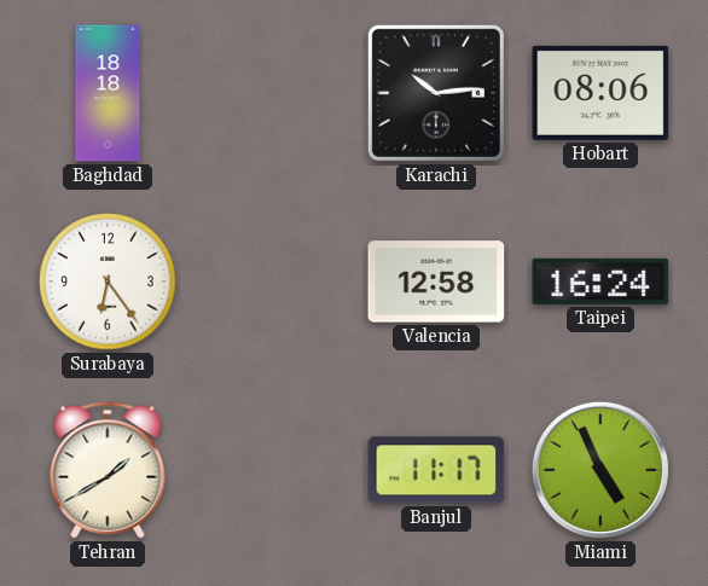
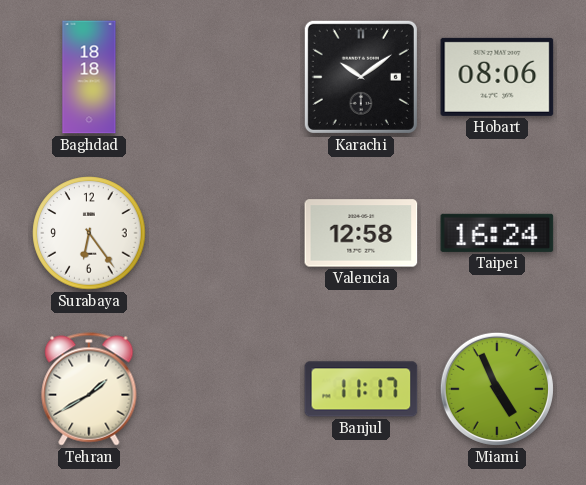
Karachi: 10:14 -> 10:09
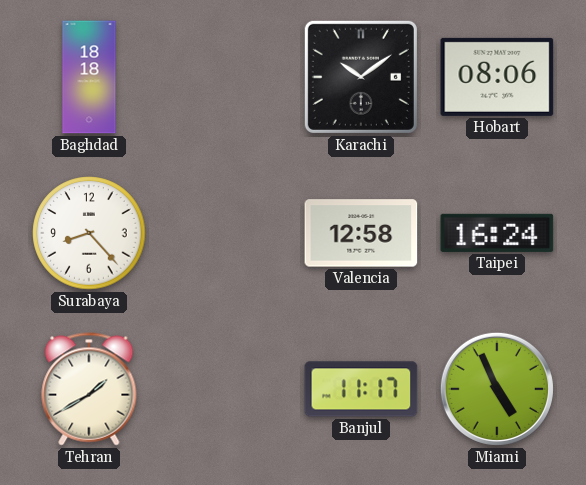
Surabaya: 6:24 -> 8:23
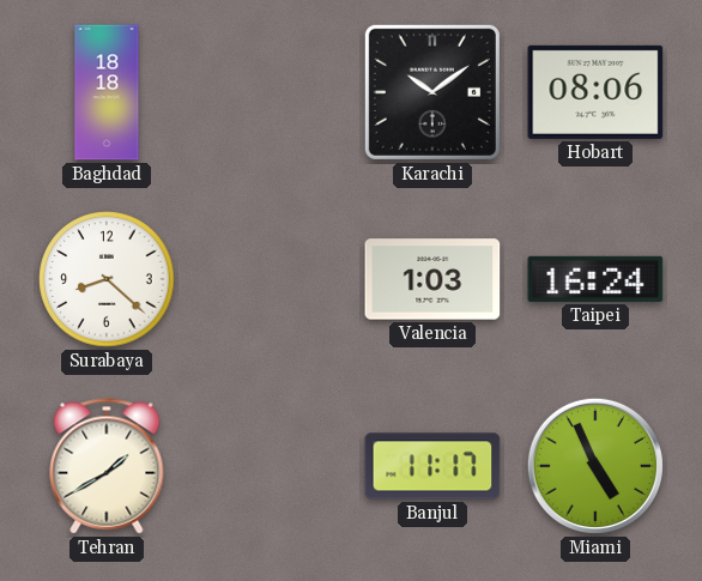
Surabaya: 8:23 -> 8:22
Valencia: 12:58 -> 1:03
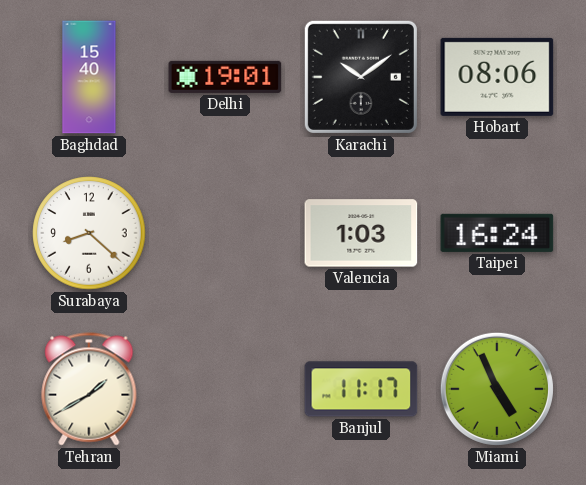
Baghdad: 18:18 -> 15:40
Delhi: none -> 19:01
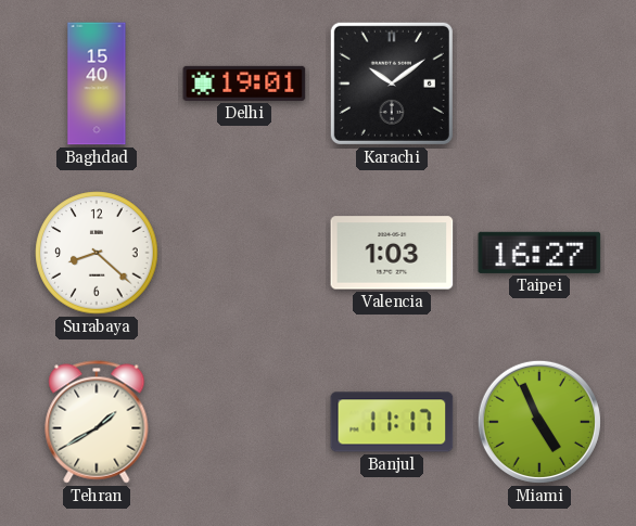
Hobart: 08:06 -> none
Taipei: 16:24 -> 16:27
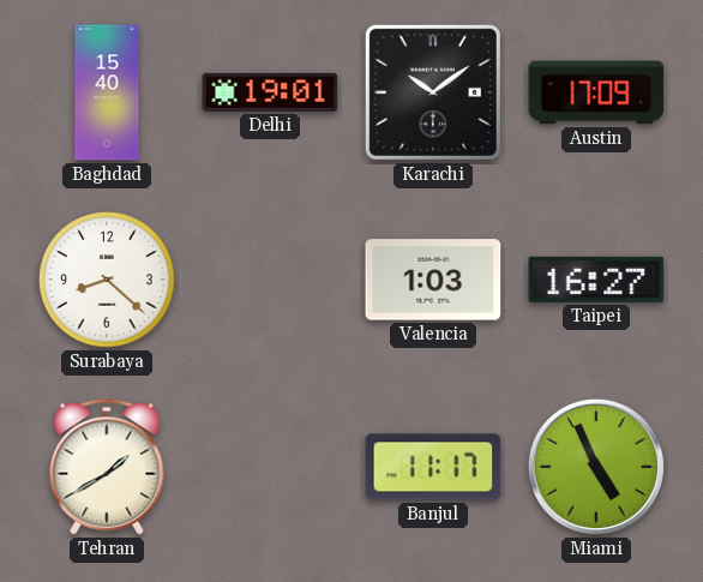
Austin: none -> 17:09
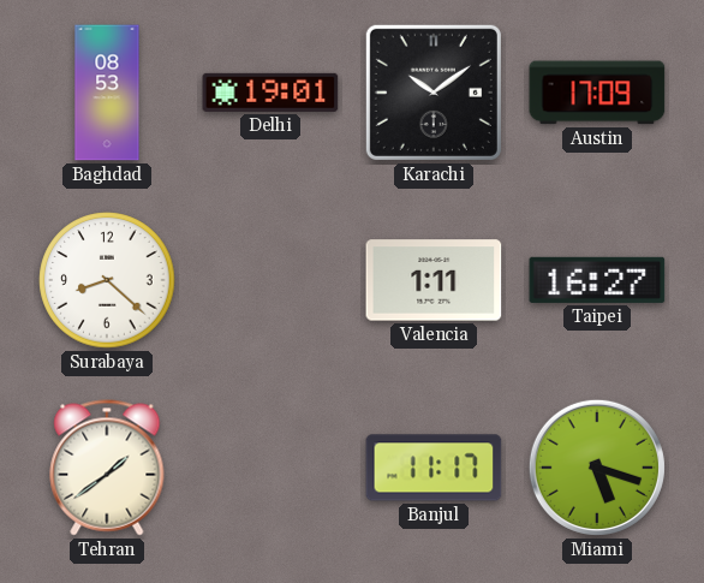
Baghdad: 15:40 -> 08:53
Valencia: 1:03 -> 1:11
Tehran: 1:40 -> 1:39
Miami: 4:56 -> 5:18
